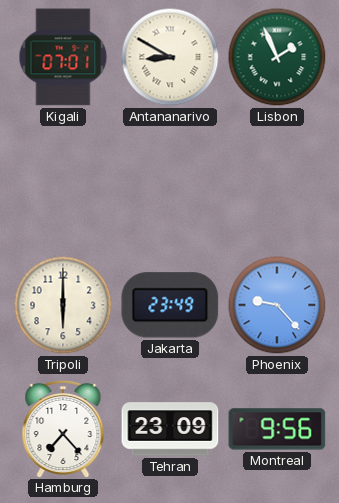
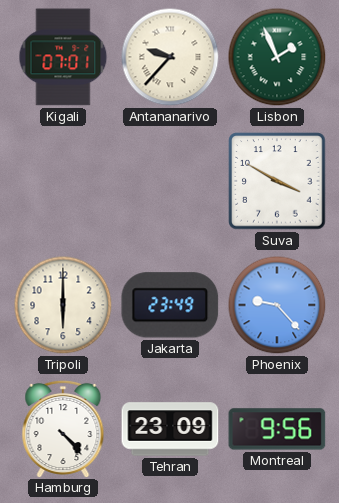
Antananarivo: 8:50 -> 9:37
Suva: none -> 3:50
Hamburg: 7:23 -> 4:23
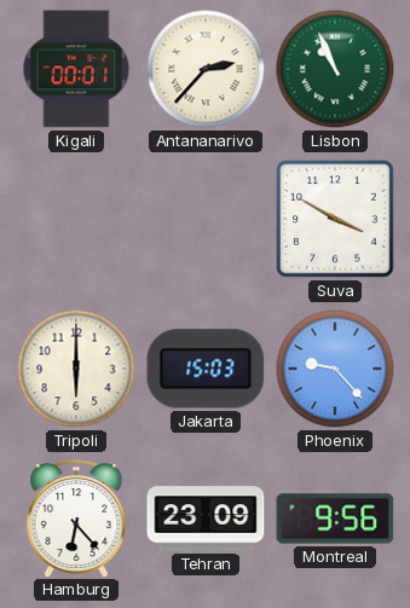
Kigali: 07:01 -> 00:01
Antananarivo: 9:37 -> 2:37
Lisbon: 1:56 -> 10:56
Jakarta: 23:49 -> 15:03
Hamburg: 4:23 -> 6:23
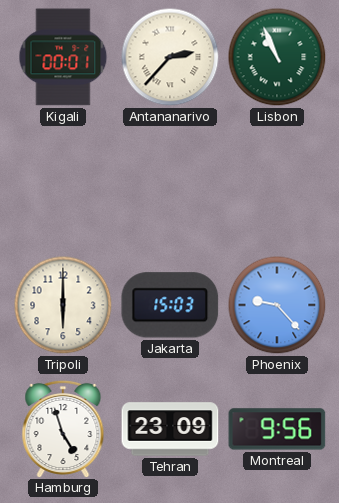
Suva: 3:50 -> none
Hamburg: 6:23 -> 4:57
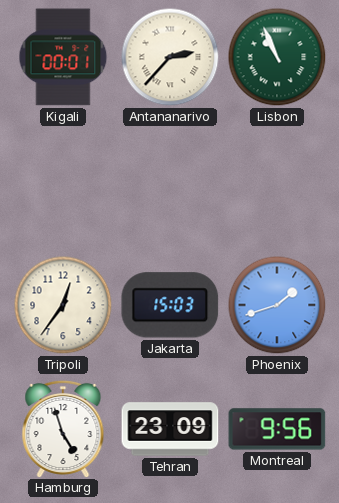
Tripoli: 6:00 -> 12:36
Phoenix: 9:23 -> 1:42
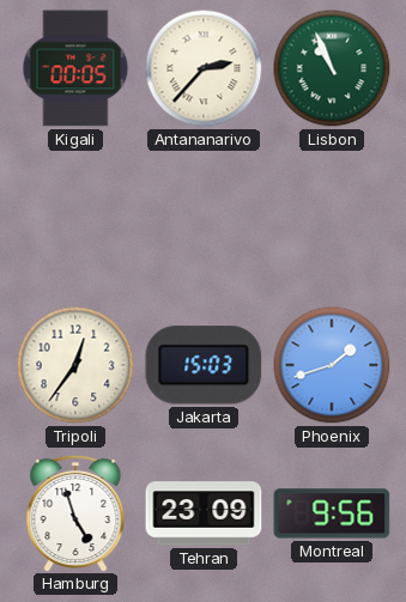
Kigali: 00:01 -> 00:05
